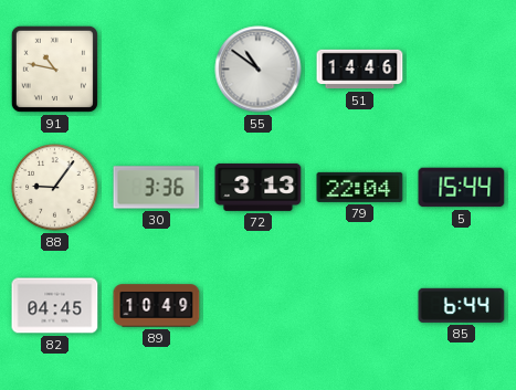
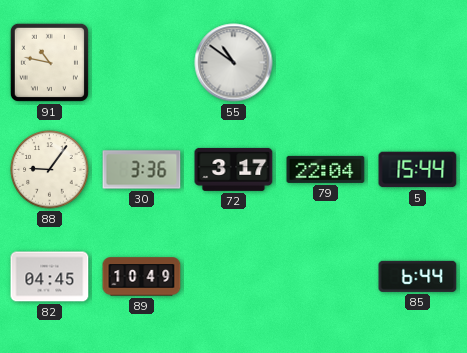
51: 14:46 -> none
72: 3:13 -> 3:17
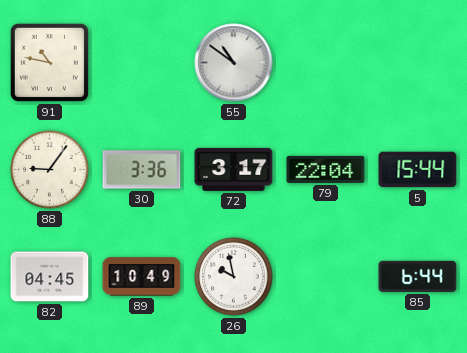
26: none -> 9:58
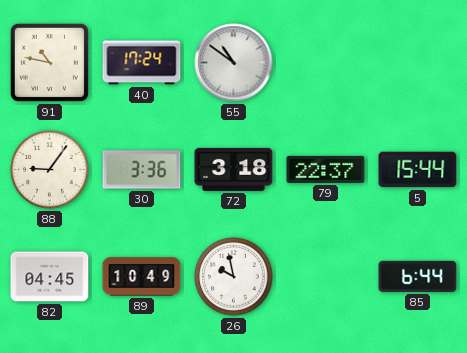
40: none -> 17:24
72: 3:17 -> 3:18
79: 22:04 -> 22:37
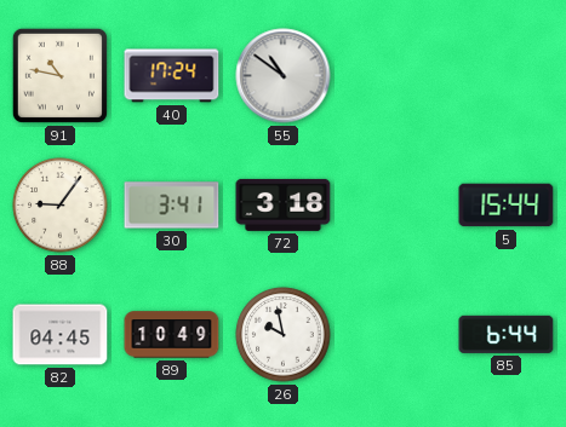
30: 3:36 -> 3:41
79: 22:37 -> none
